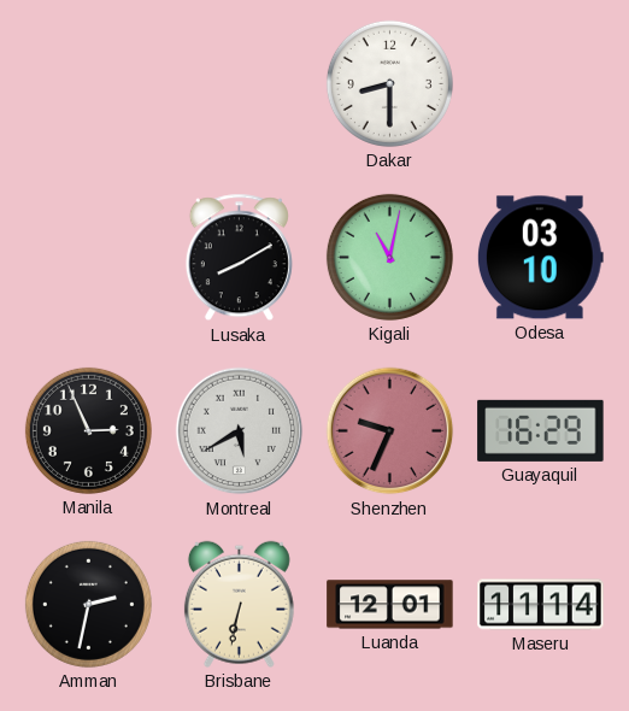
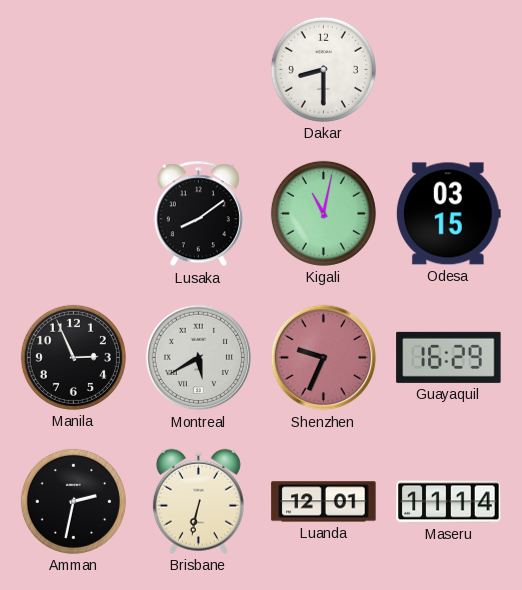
Lusaka: 8:10 -> 8:09
Odesa: 03:10 -> 03:15
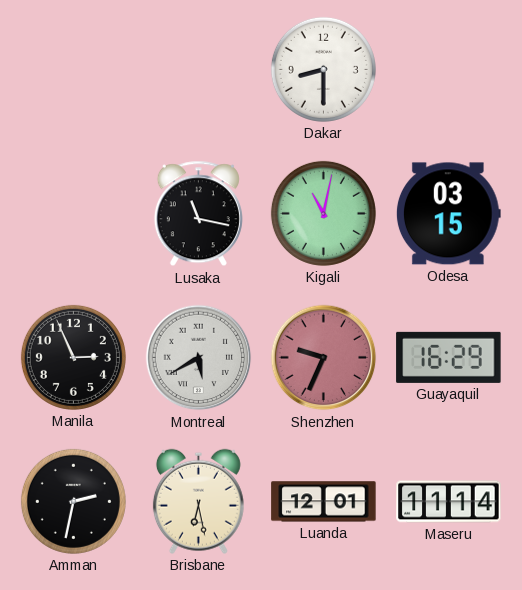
Lusaka: 8:09 -> 11:17
Brisbane: 6:32 -> 6:28
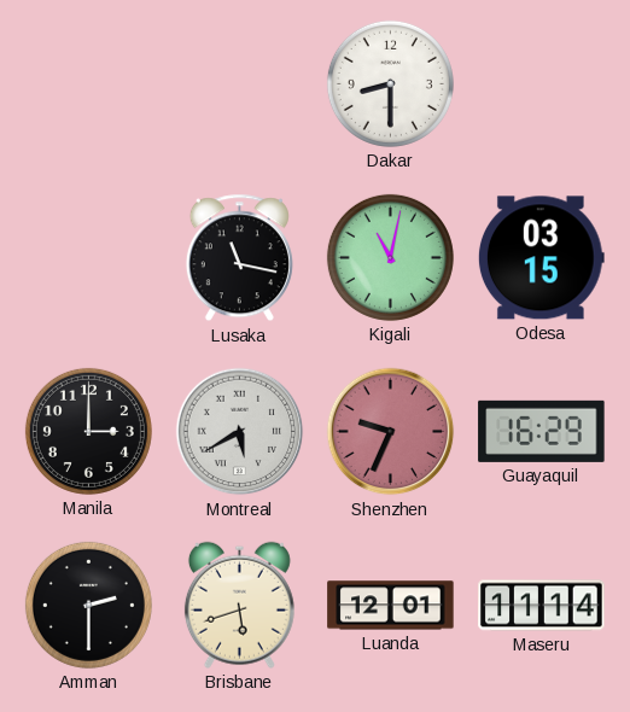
Manila: 2:56 -> 3:00
Amman: 2:32 -> 2:30
Brisbane: 6:28 -> 5:42
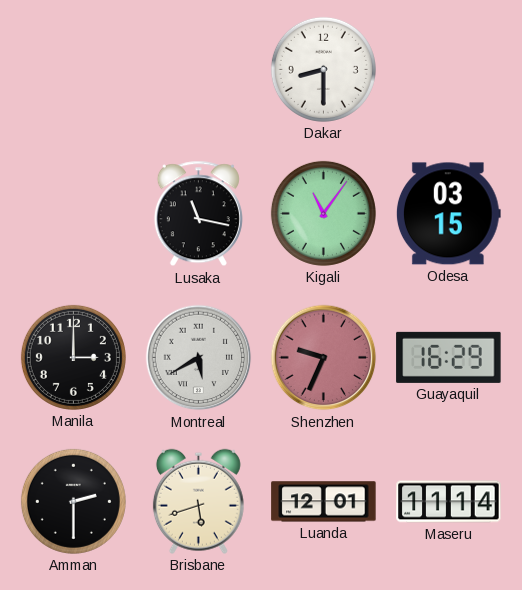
Kigali: 11:02 -> 11:06
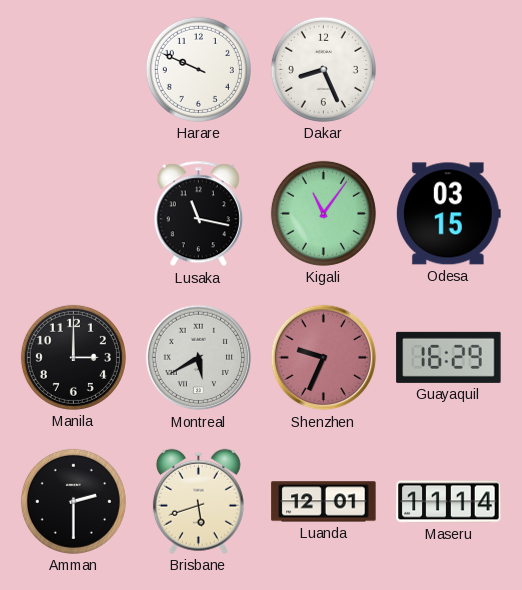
Harare: none -> 9:49
Dakar: 8:30 -> 8:26
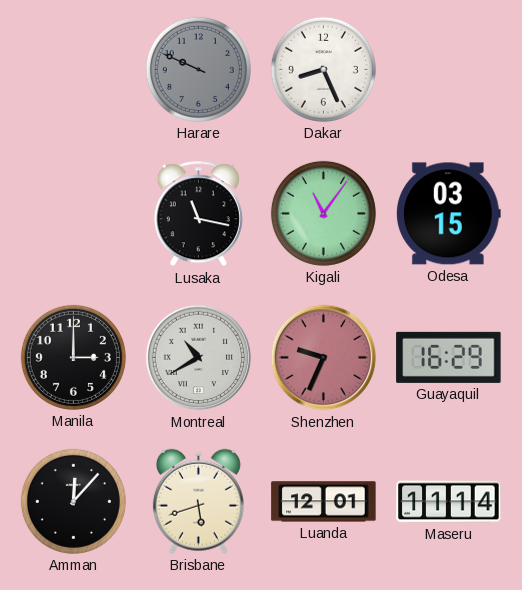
Harare dial: white -> grey
Montreal: 5:40 -> 10:40
Amman: 2:30 -> 12:07
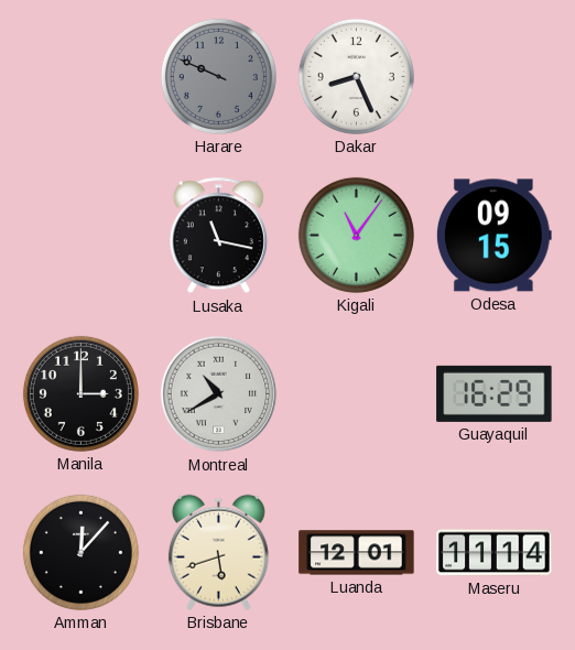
Odesa: 03:15 -> 09:15
Shenzhen: 9:34 -> none
